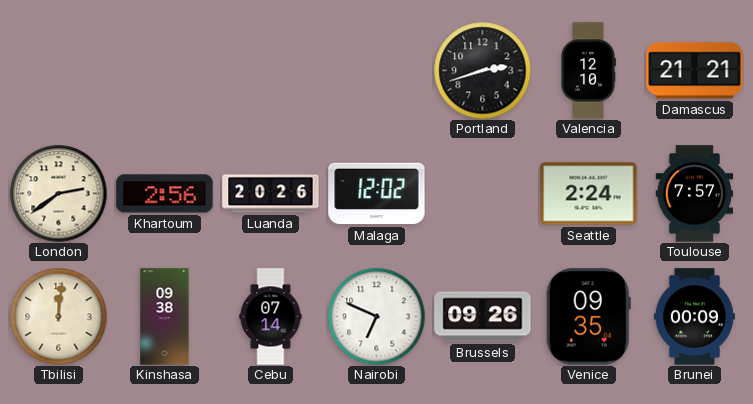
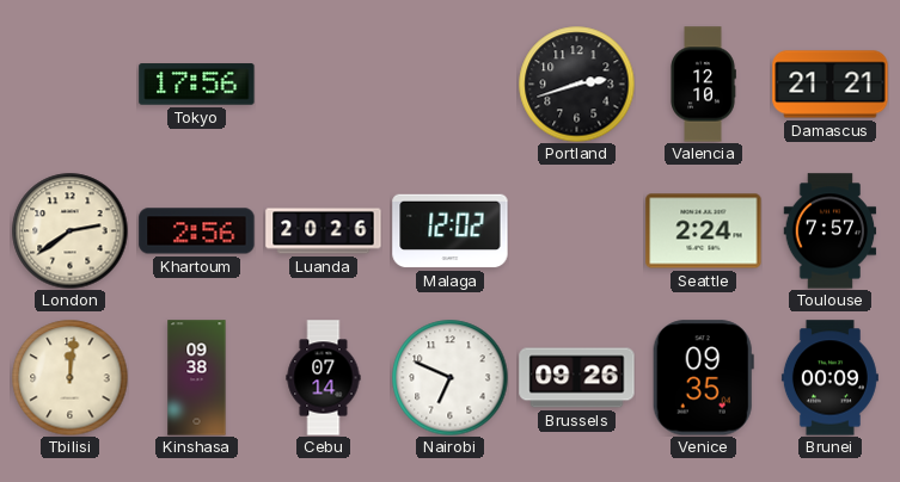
Tokyo: none -> 17:56
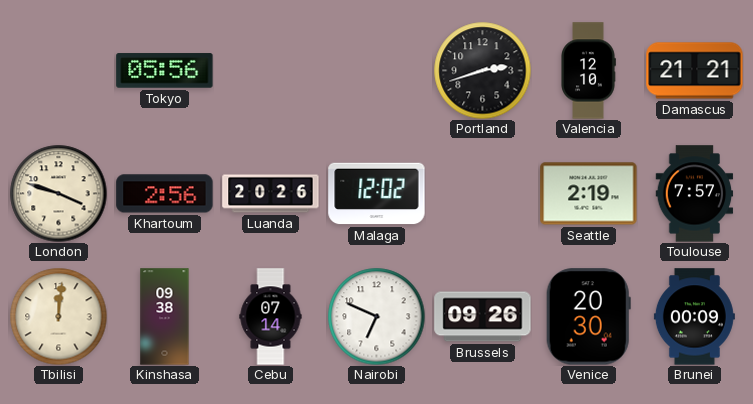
Tokyo: 17:56 -> 05:56
London: 2:39 -> 3:48
Seattle: 2:24 -> 2:19
Venice: 09:35 -> 20:30
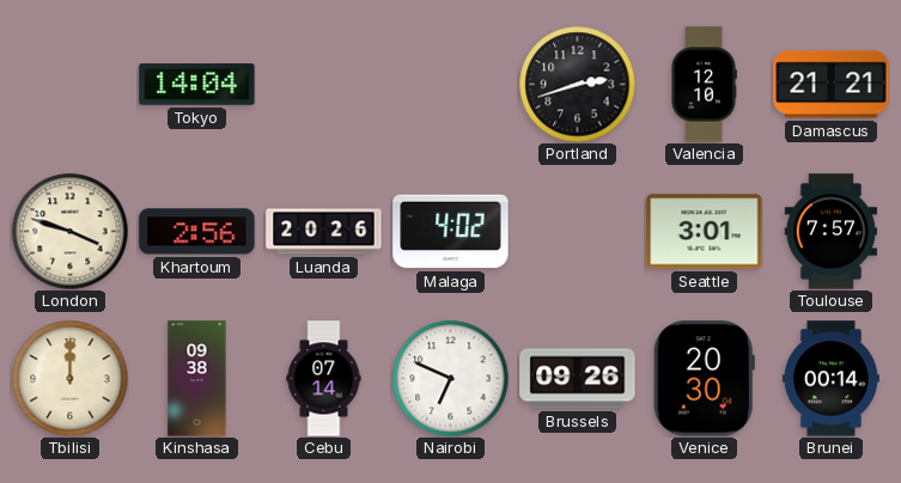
Tokyo: 05:56 -> 14:04
Malaga: 12:02 -> 4:02
Seattle: 2:19 -> 3:01
Tbilisi: 12:01 -> 12:00
Brunei: 00:09 -> 00:14
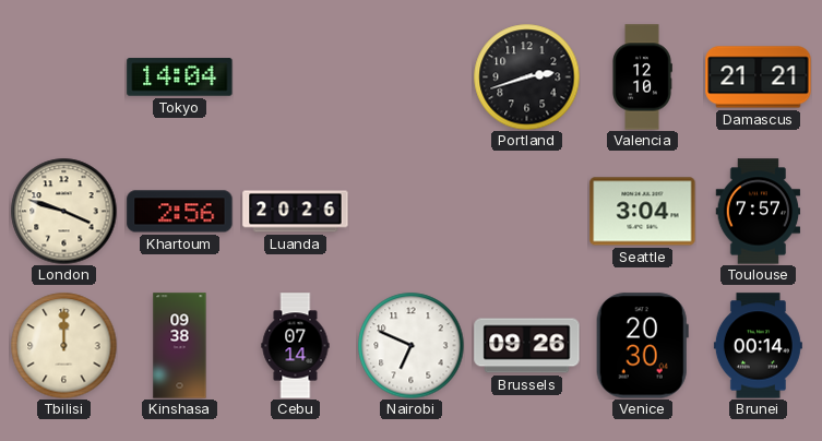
Malaga: 4:02 -> none
Seattle: 3:01 -> 3:04
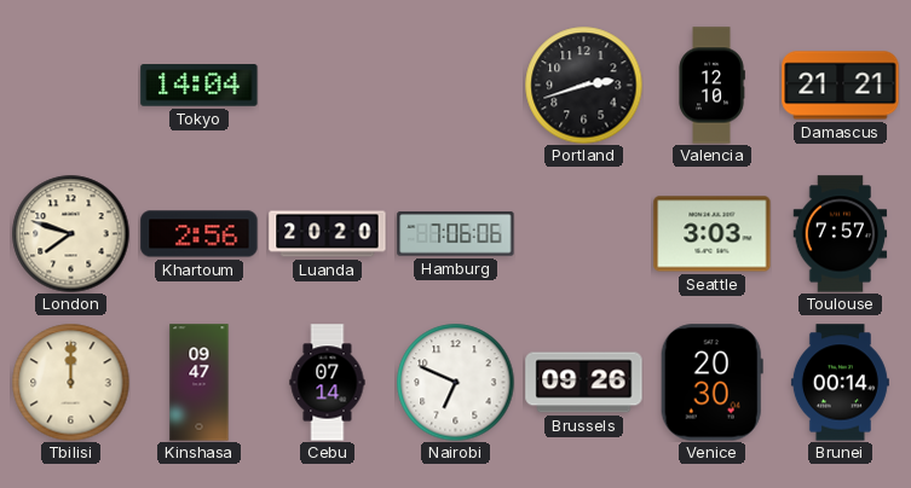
London: 3:48 -> 7:48
Luanda: 20:26 -> 20:20
Hamburg: none -> 7:06
Seattle: 3:04 -> 3:03
Kinshasa: 09:38 -> 09:47
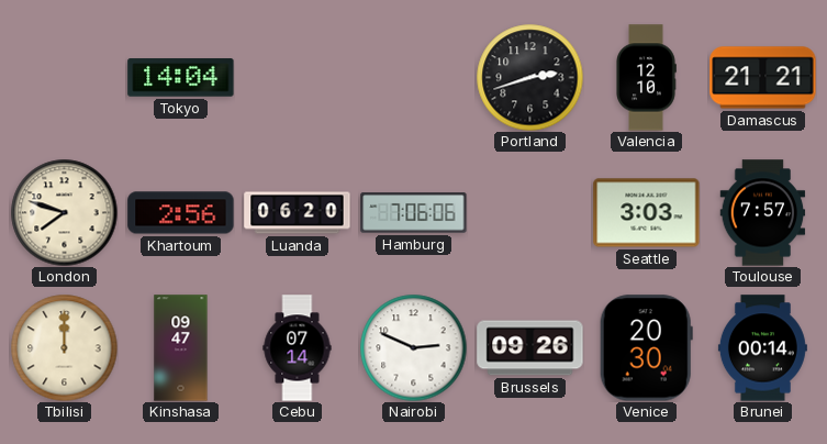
Luanda: 20:20 -> 06:20
Nairobi: 6:49 -> 2:49
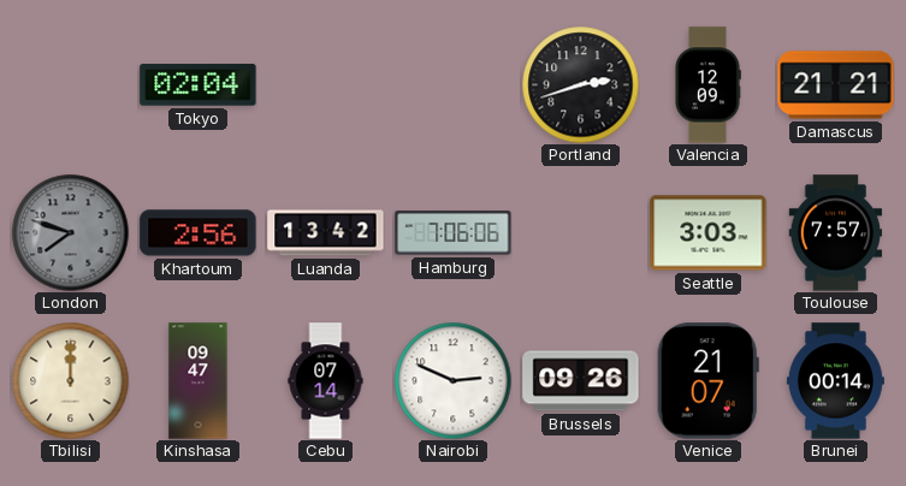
Tokyo: 14:04 -> 02:04
Valencia: 12:10 -> 12:09
London dial: cream -> grey
Luanda: 06:20 -> 13:42
Venice: 20:30 -> 21:07
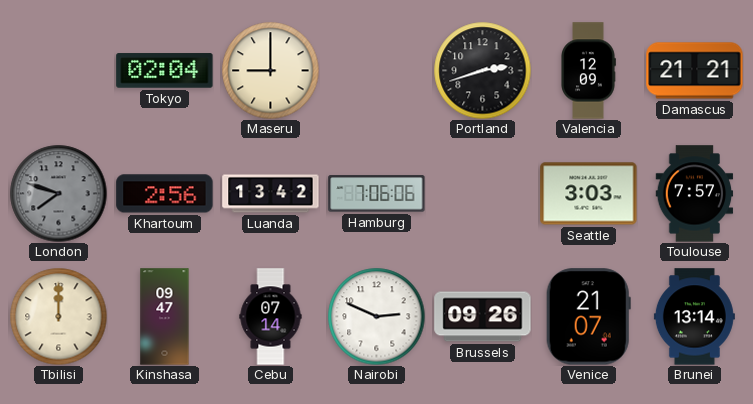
Maseru: none -> 9:00
Brunei: 00:14 -> 13:14
